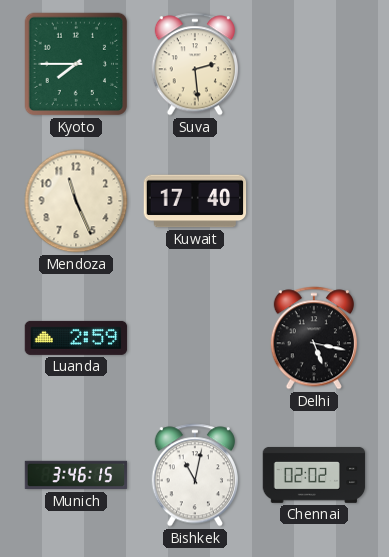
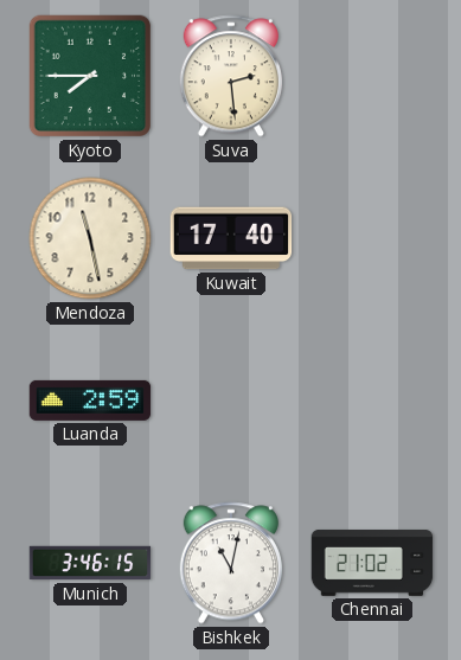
Mendoza: 11:26 -> 11:28
Delhi: 5:17 -> none
Chennai: 02:02 -> 21:02
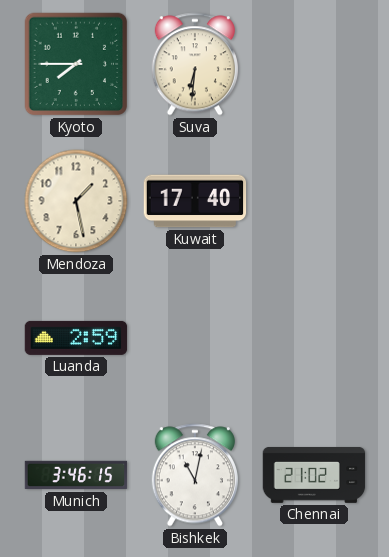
Suva: 2:29 -> 6:31
Mendoza: 11:28 -> 1:28
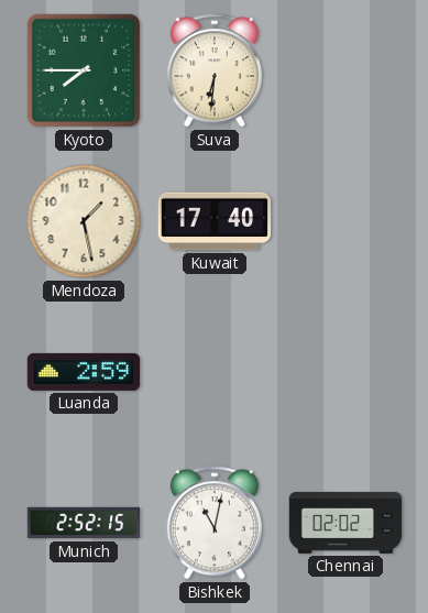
Munich: 3:46 -> 2:52
Chennai: 21:02 -> 02:02
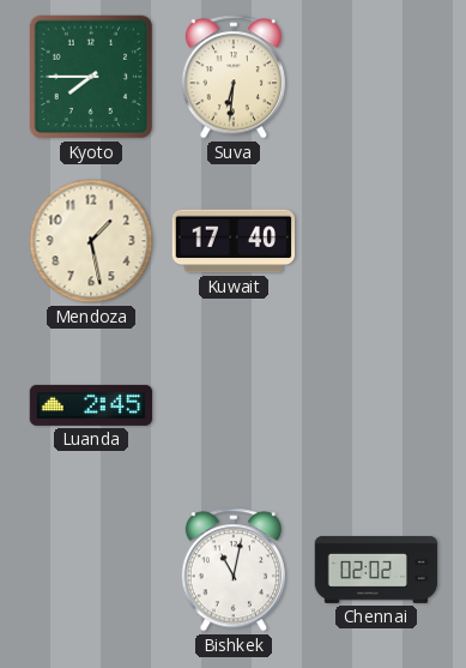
Luanda: 2:59 -> 2:45
Munich: 2:52 -> none
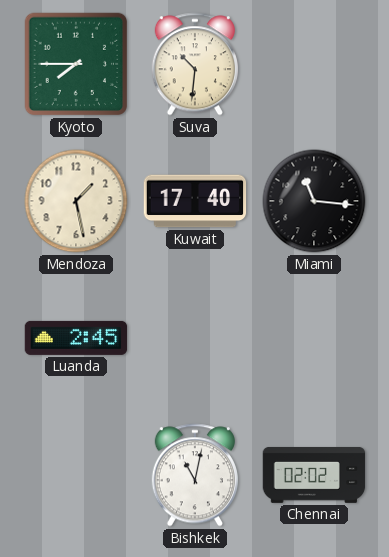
Suva: 6:31 -> 10:31
Miami: none -> 11:16
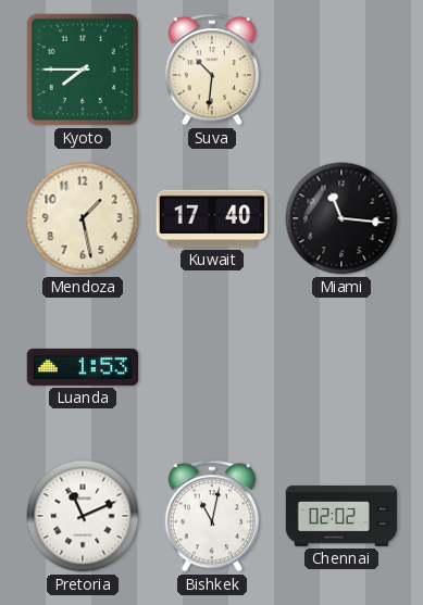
Luanda: 2:45 -> 1:53
Pretoria: none -> 11:11
